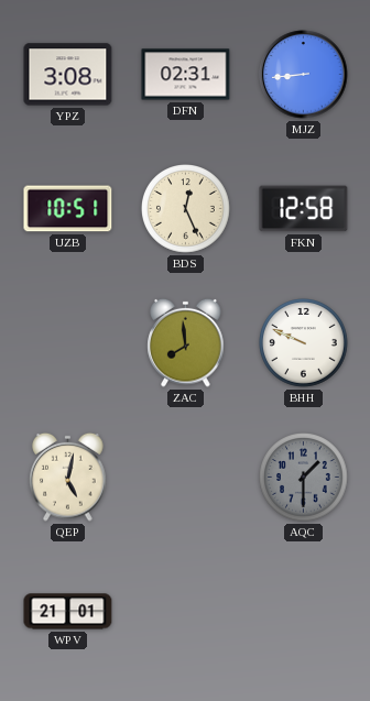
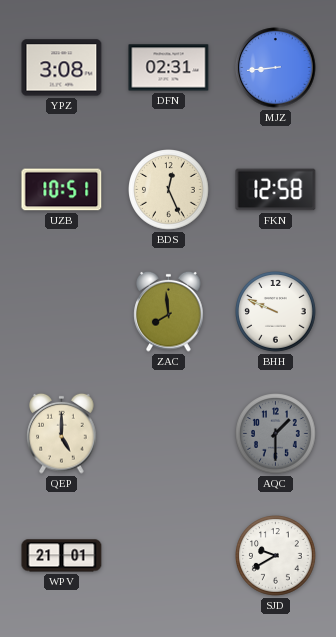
QEP: 5:02 -> 5:00
SJD: none -> 9:40
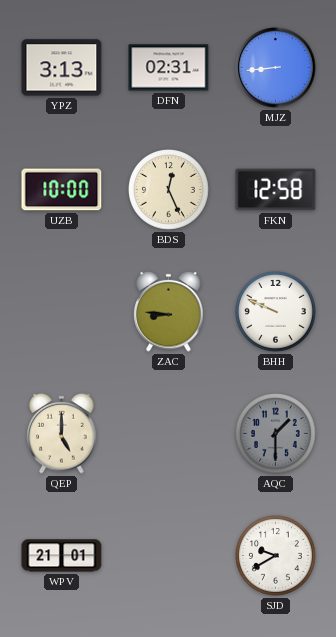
YPZ: 3:08 -> 3:13
UZB: 10:51 -> 10:00
ZAC: 7:59 -> 8:46
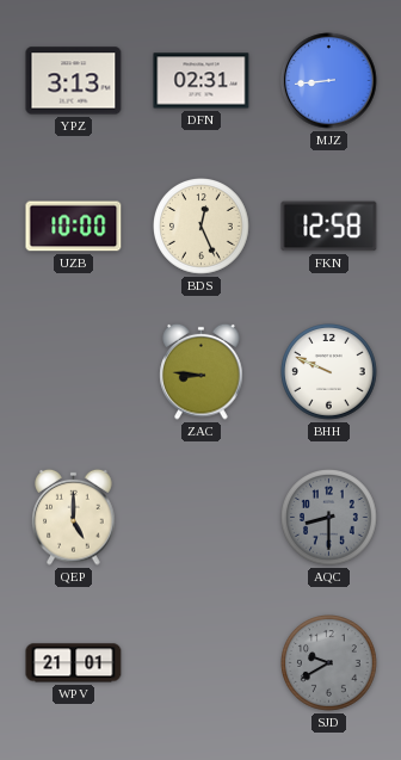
AQC: 1:30 -> 8:30
SJD dial: white -> grey
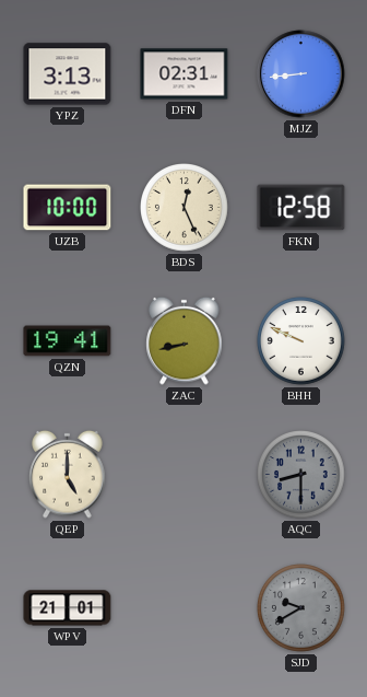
QZN: none -> 19:41
ZAC: 8:46 -> 8:43
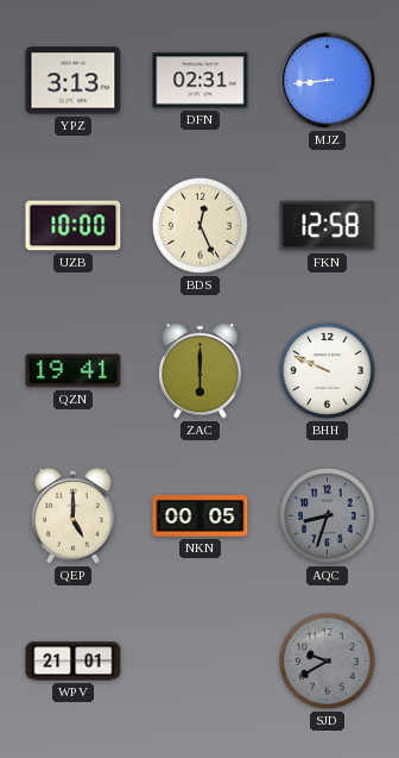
ZAC: 8:43 -> 6:00
NKN: none -> 00:05
AQC: 8:30 -> 8:33
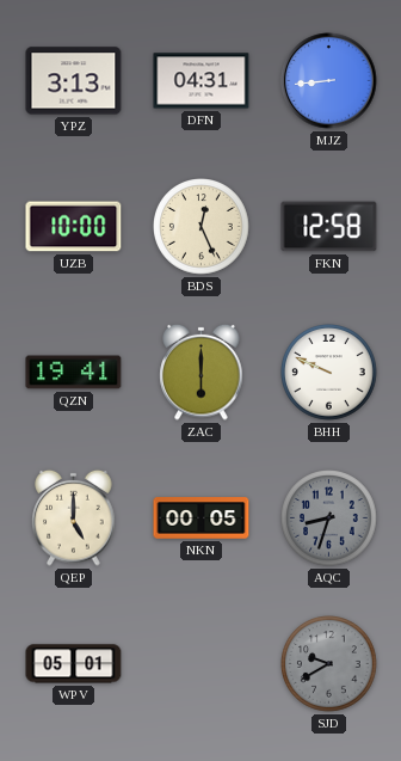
DFN: 02:31 -> 04:31
WPV: 21:01 -> 05:01
